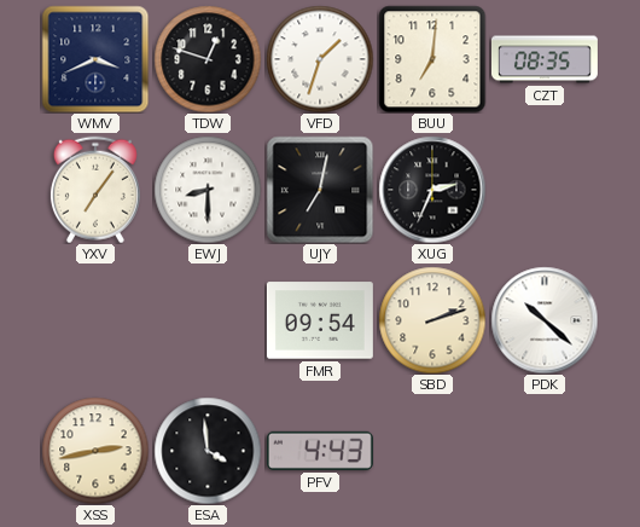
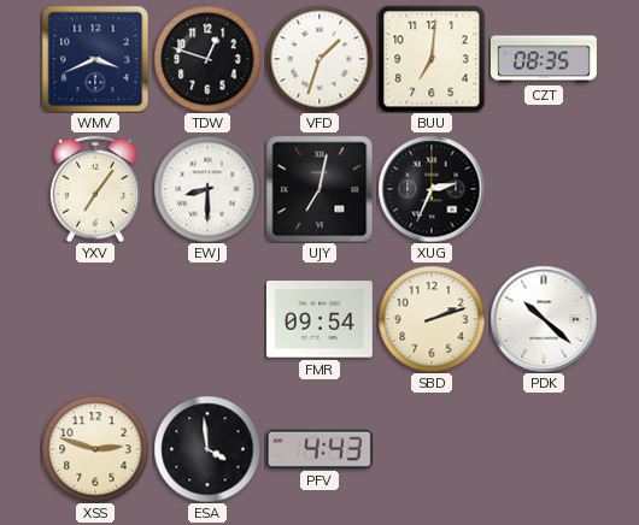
XSS: 2:43 -> 2:48
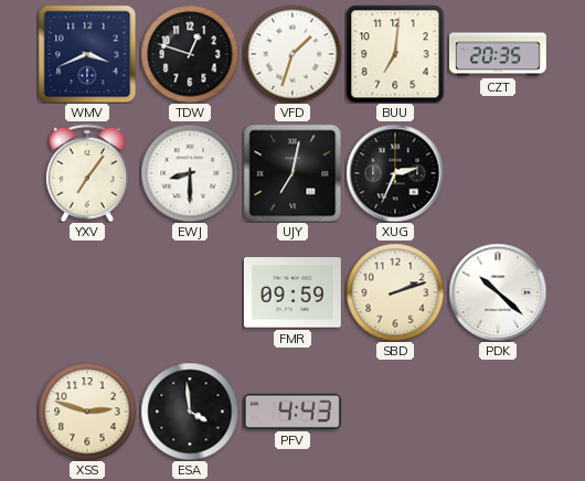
CZT: 08:35 -> 20:35
FMR: 09:54 -> 09:59
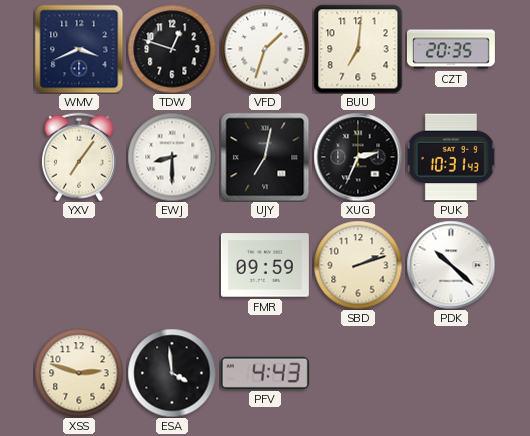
PUK: none -> 10:31
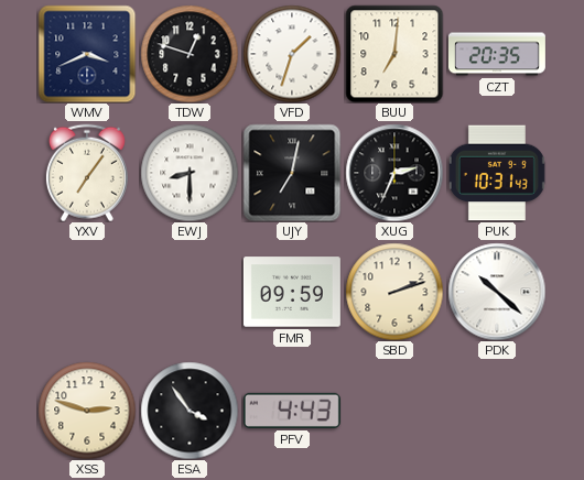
ESA: 3:59 -> 3:54
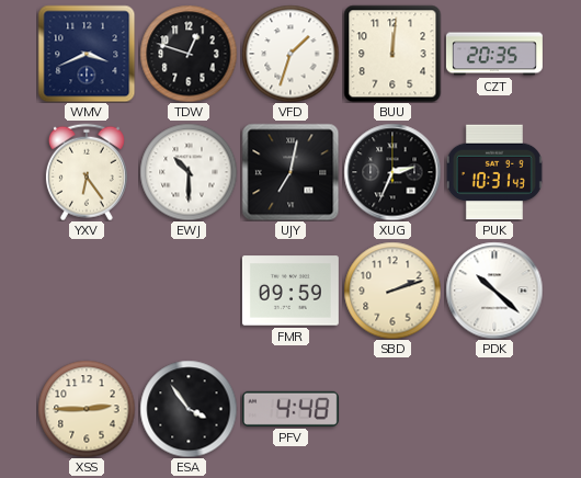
BUU: 7:01 -> 12:01
YXV: 7:06 -> 6:24
EWJ: 8:30 -> 10:30
XSS: 2:48 -> 2:45
PFV: 4:43 -> 4:48
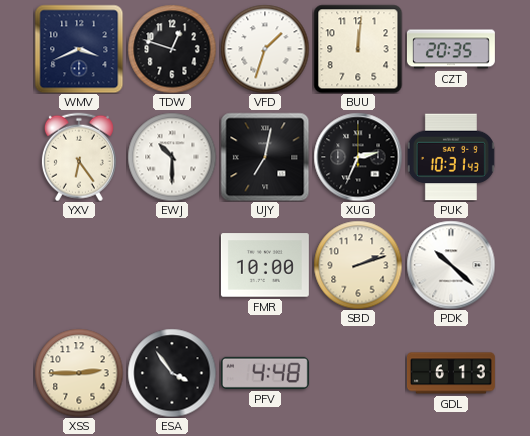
FMR: 09:59 -> 10:00
GDL: none -> 6:13
